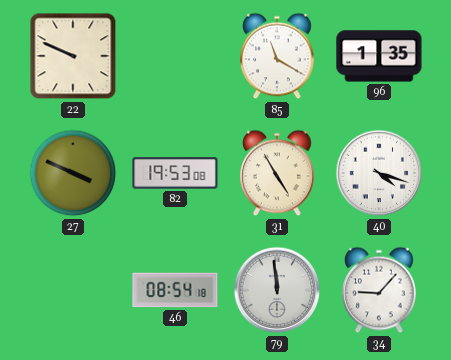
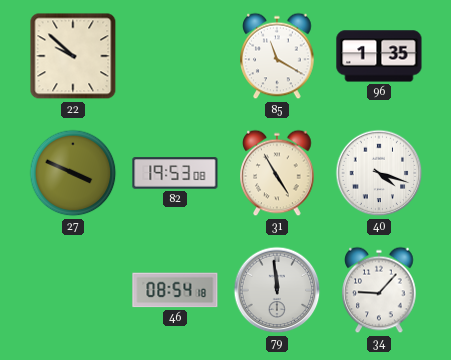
22: 9:49 -> 9:52
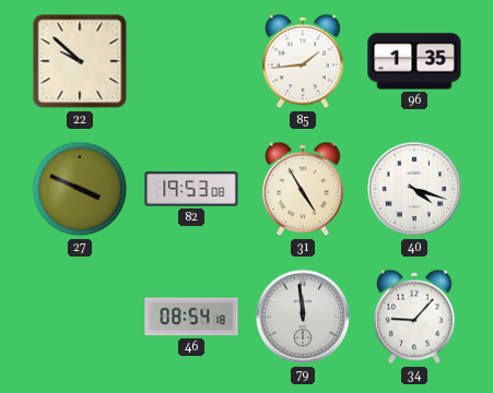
85: 11:20 -> 1:44
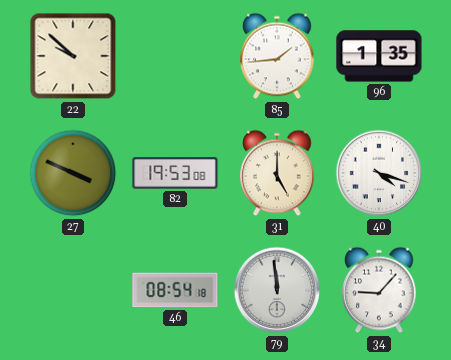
31: 4:55 -> 5:00
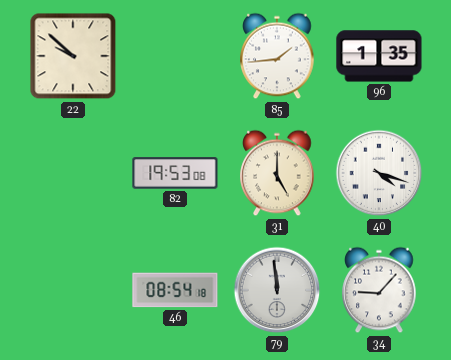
27: 3:49 -> none
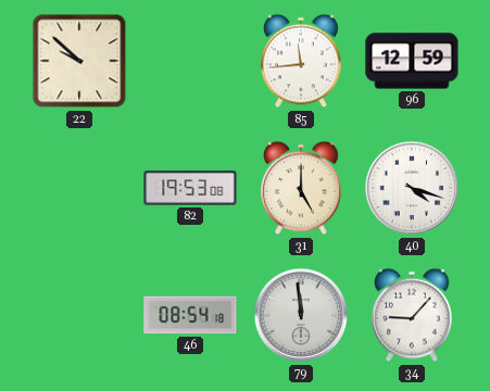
85: 1:44 -> 11:44
96: 1:35 -> 12:59
